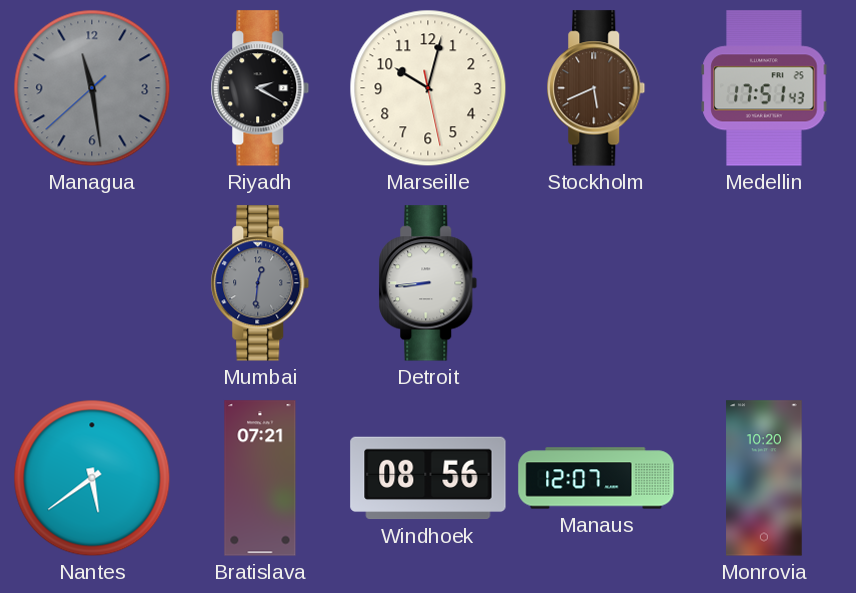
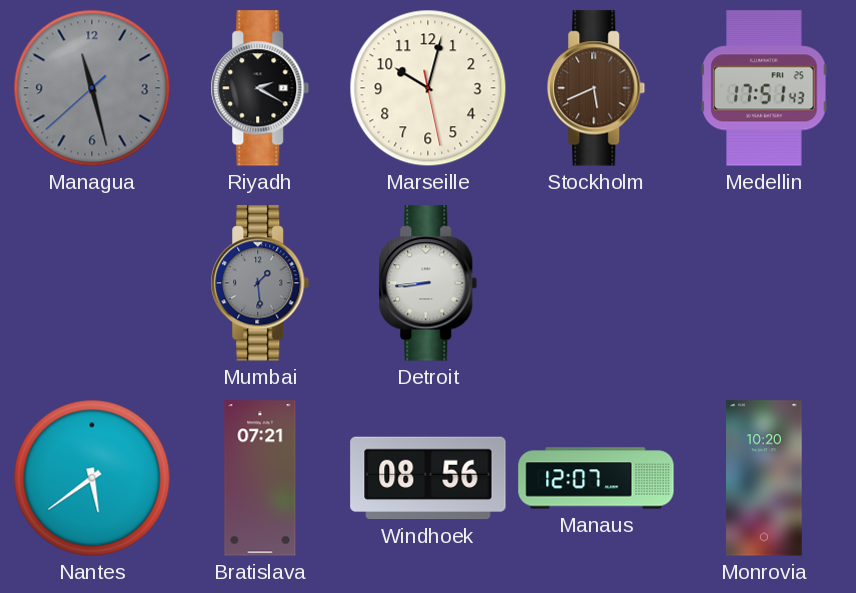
Managua: 11:28 -> 11:27
Mumbai: 12:31 -> 1:29
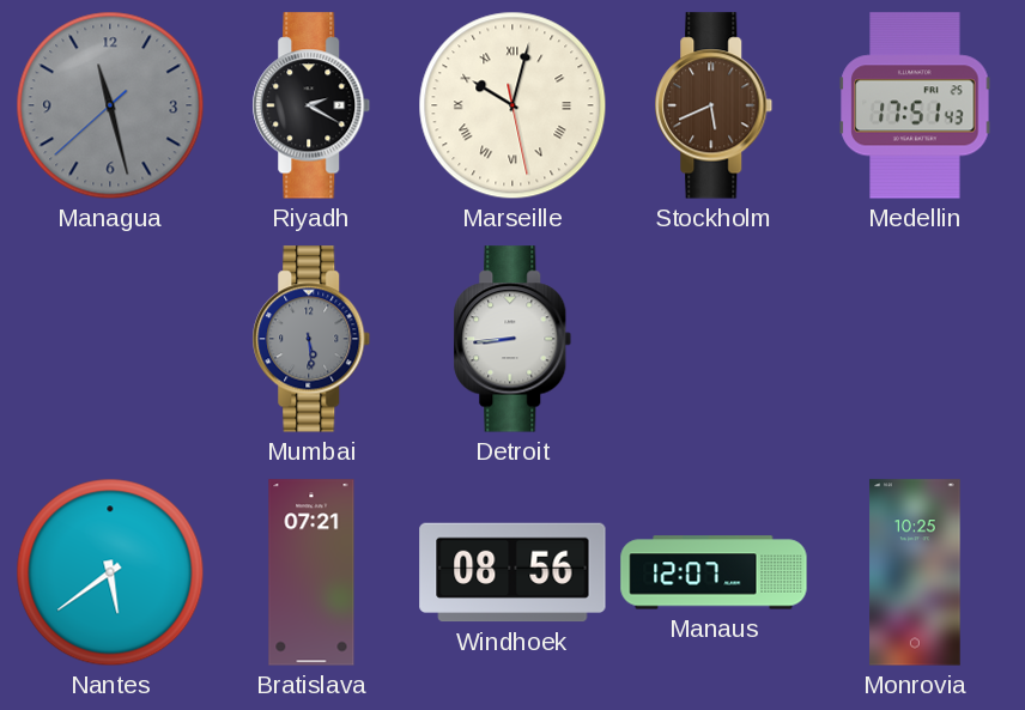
Marseille numerals: Arabic -> Roman
Mumbai: 1:29 -> 5:29
Monrovia: 10:20 -> 10:25
